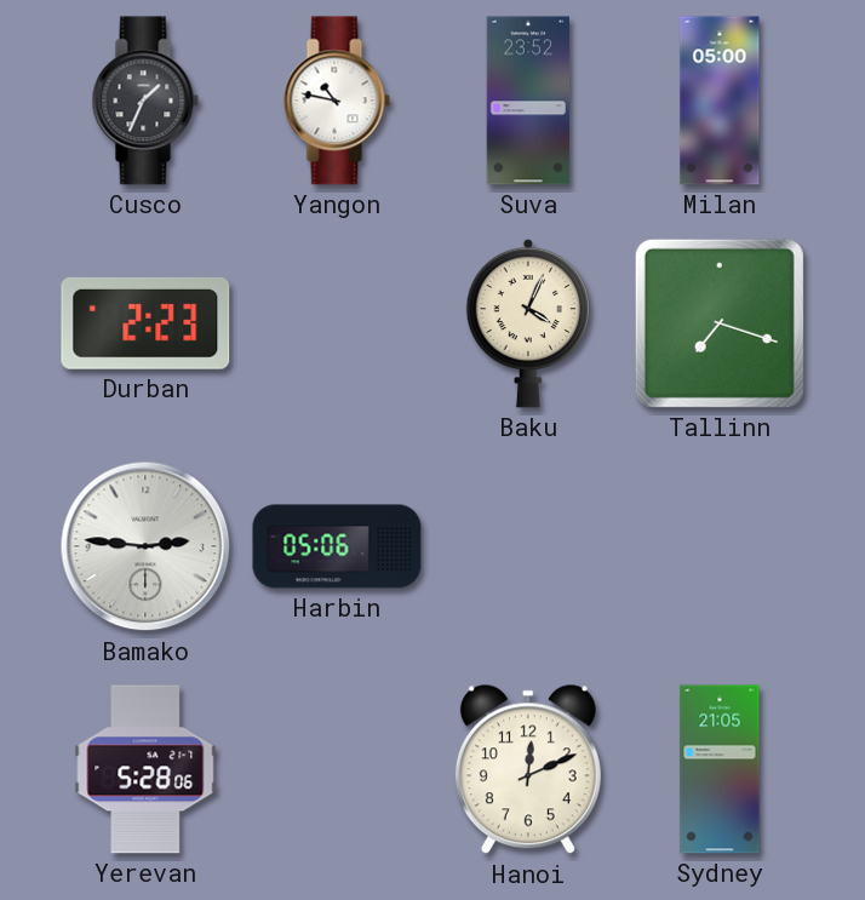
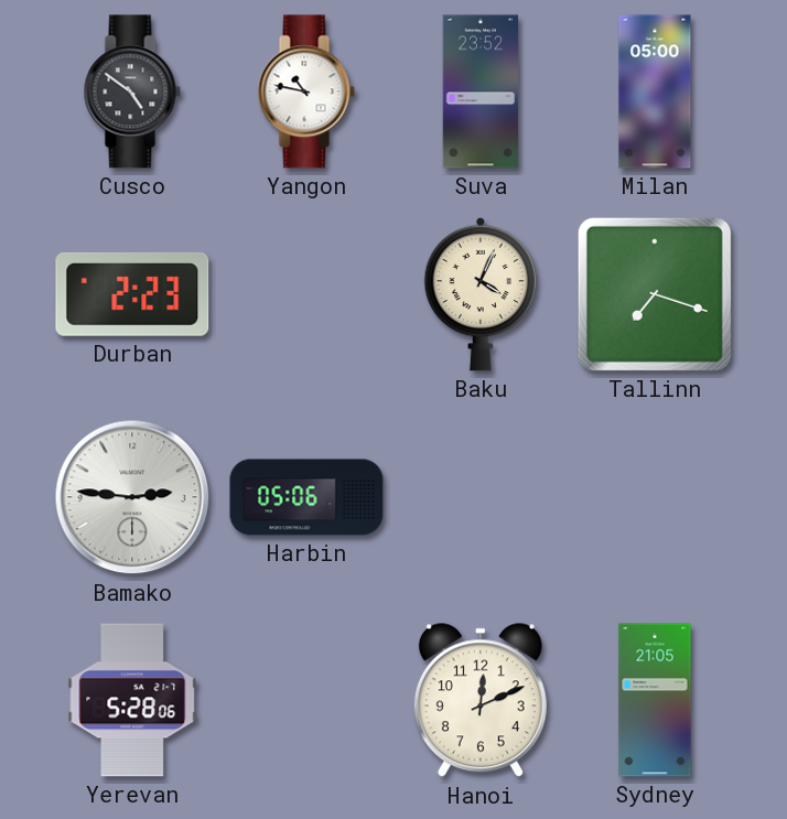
Cusco: 1:34 -> 4:51
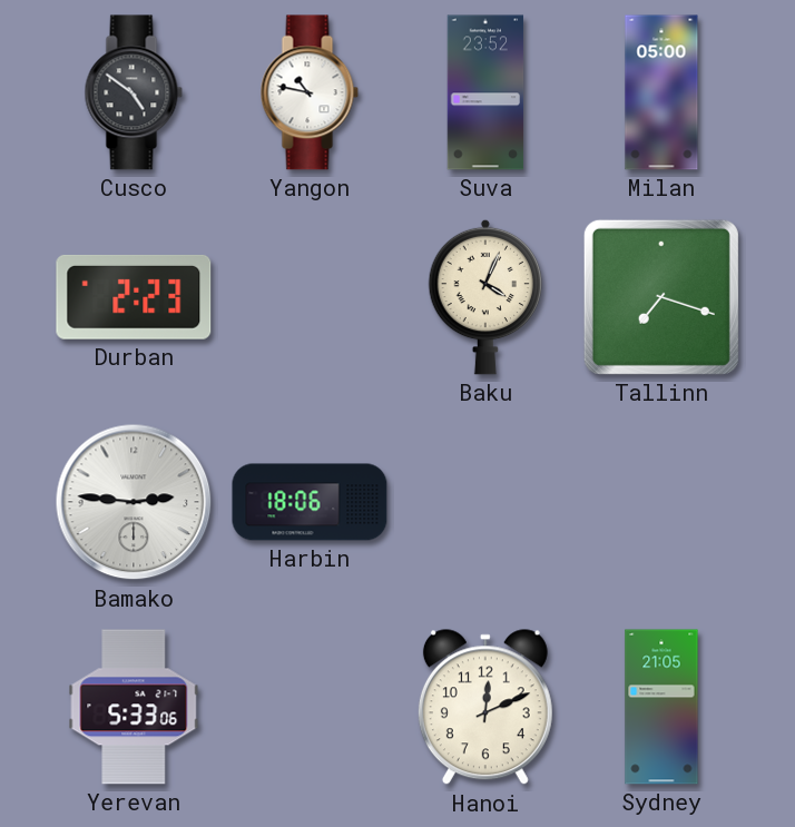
Harbin: 05:06 -> 18:06
Yerevan: 5:28 -> 5:33
